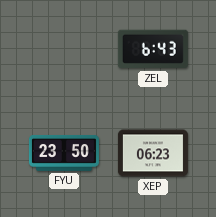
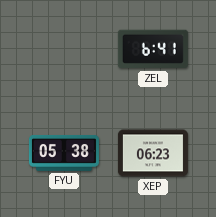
ZEL: 6:43 -> 6:41
FYU: 23:50 -> 05:38
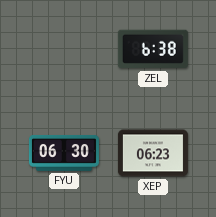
ZEL: 6:41 -> 6:38
FYU: 05:38 -> 06:30
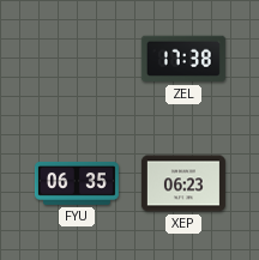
ZEL: 6:38 -> 17:38
FYU: 06:30 -> 06:35
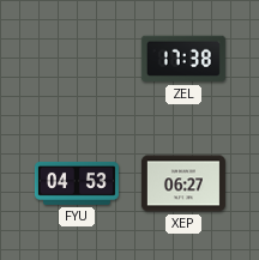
FYU: 06:35 -> 04:53
XEP: 06:23 -> 06:27
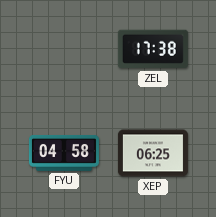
FYU: 04:53 -> 04:58
XEP: 06:27 -> 06:25
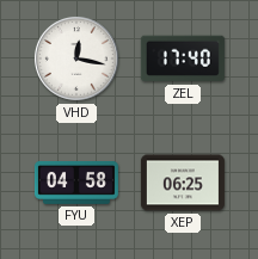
VHD: none -> 12:17
ZEL: 17:38 -> 17:40
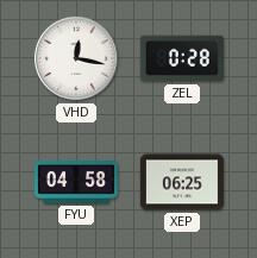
ZEL: 17:40 -> 0:28
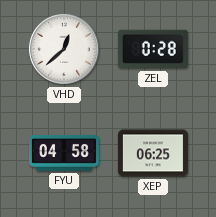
VHD: 12:17 -> 12:38
